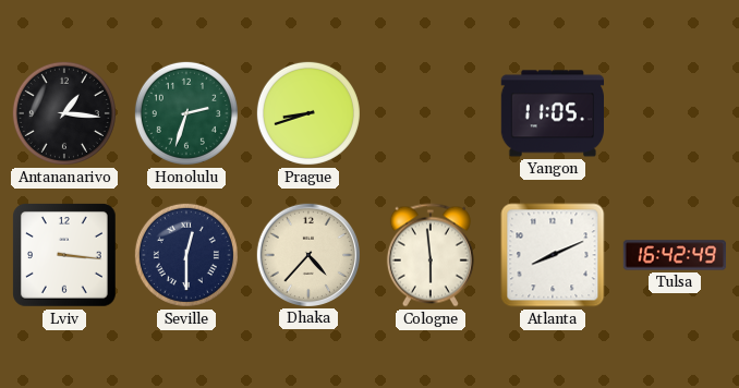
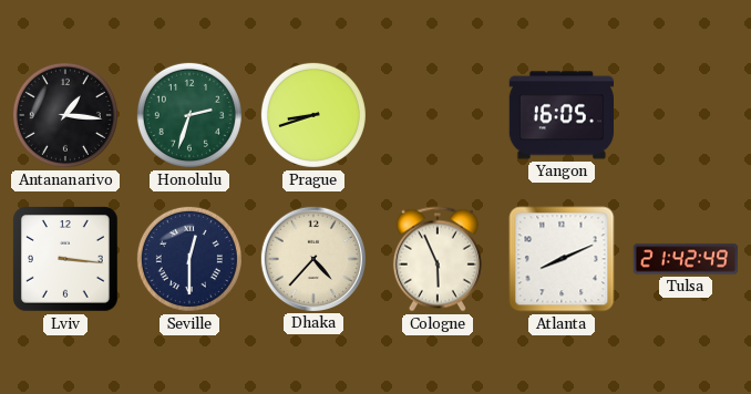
Yangon: 11:05 -> 16:05
Cologne: 5:59 -> 5:56
Tulsa: 16:42 -> 21:42
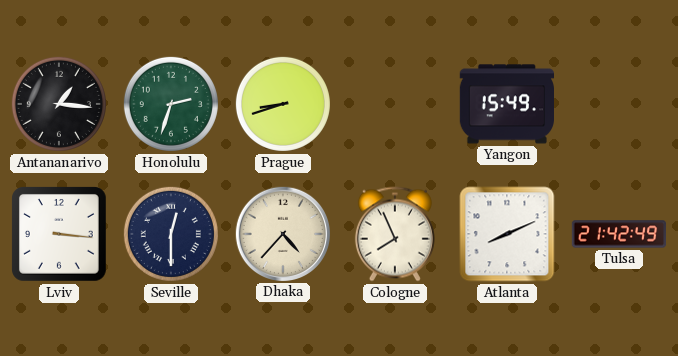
Yangon: 16:05 -> 15:49
Cologne: 5:56 -> 7:56
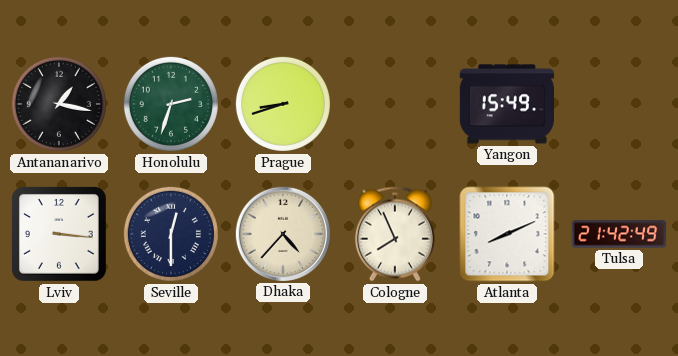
Antananarivo: 1:16 -> 1:17
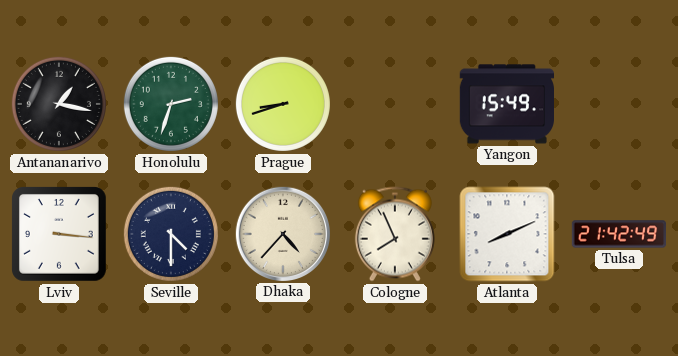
Seville: 12:30 -> 4:30
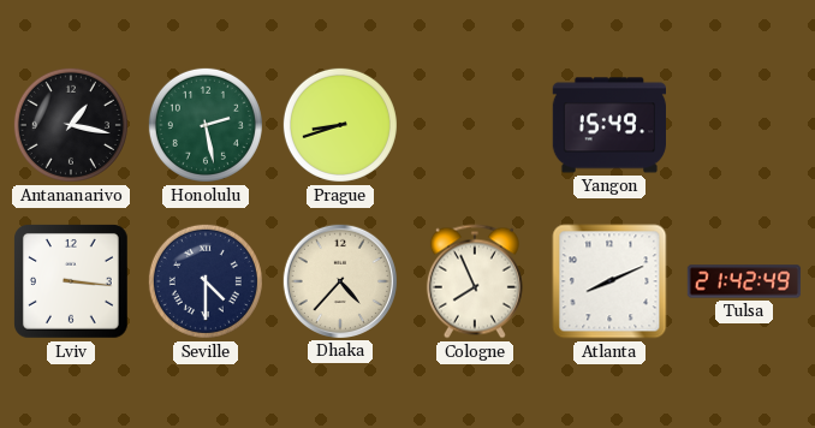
Honolulu: 2:33 -> 2:28
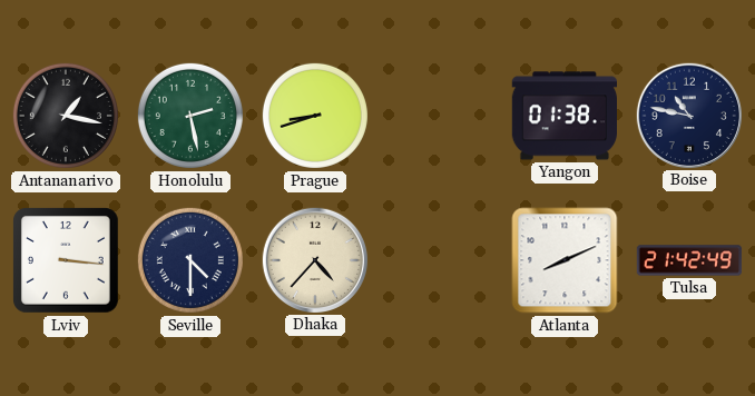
Yangon: 15:49 -> 01:38
Boise: none -> 10:47
Cologne: 7:56 -> none
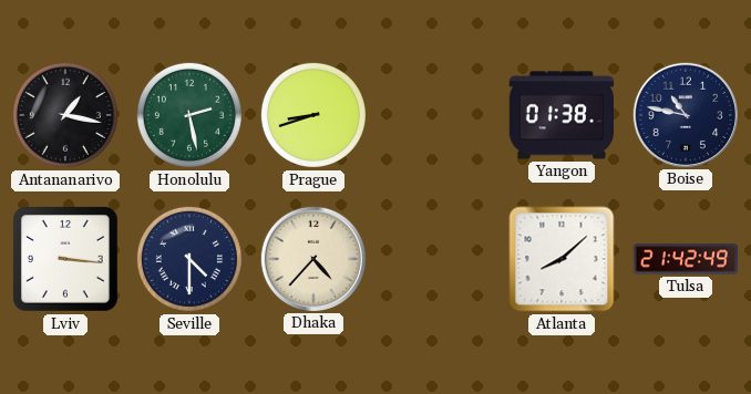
Atlanta: 8:11 -> 8:08
